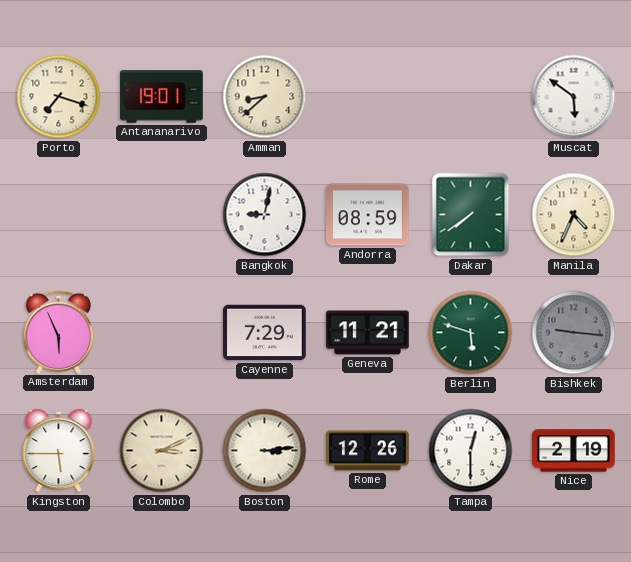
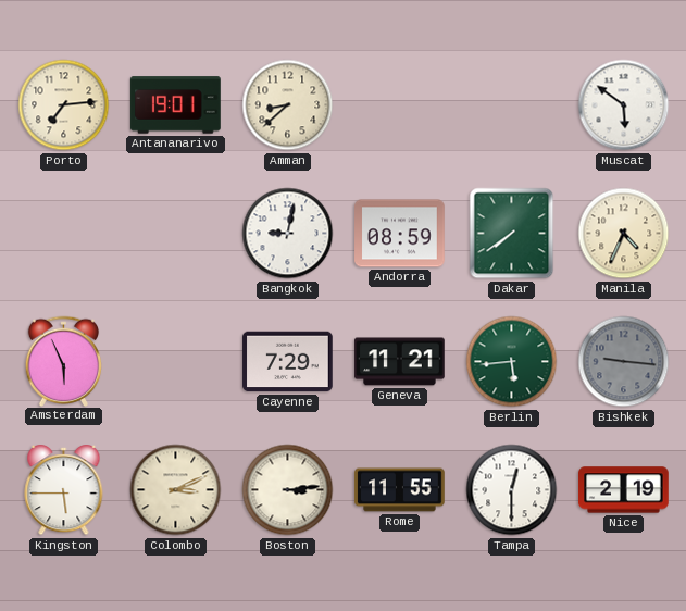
Porto: 7:18 -> 7:14
Berlin: 5:48 -> 5:44
Rome: 12:26 -> 11:55
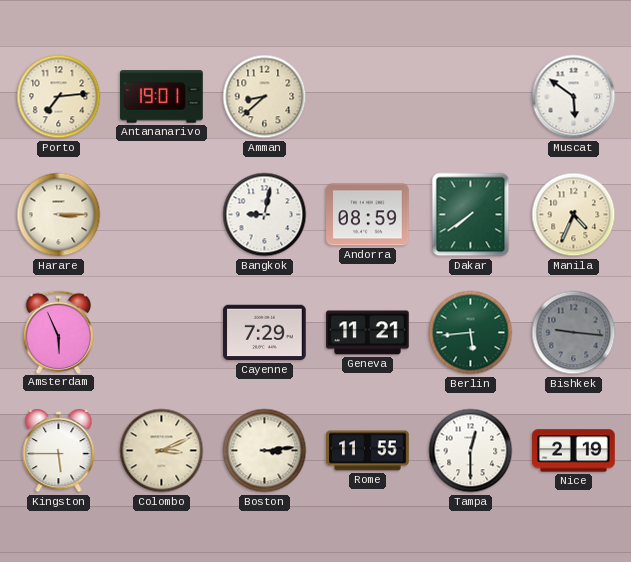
Harare: none -> 3:15
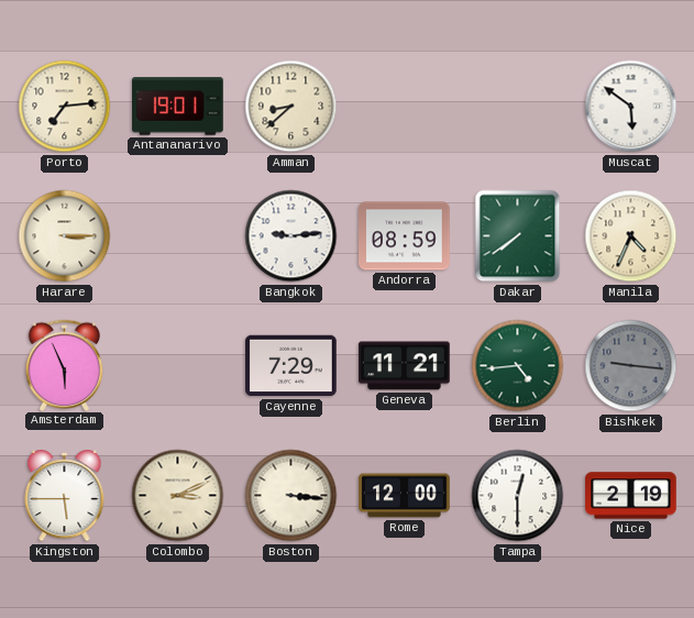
Bangkok: 9:02 -> 9:14
Berlin: 5:44 -> 4:44
Boston: 3:14 -> 3:16
Rome: 11:55 -> 12:00
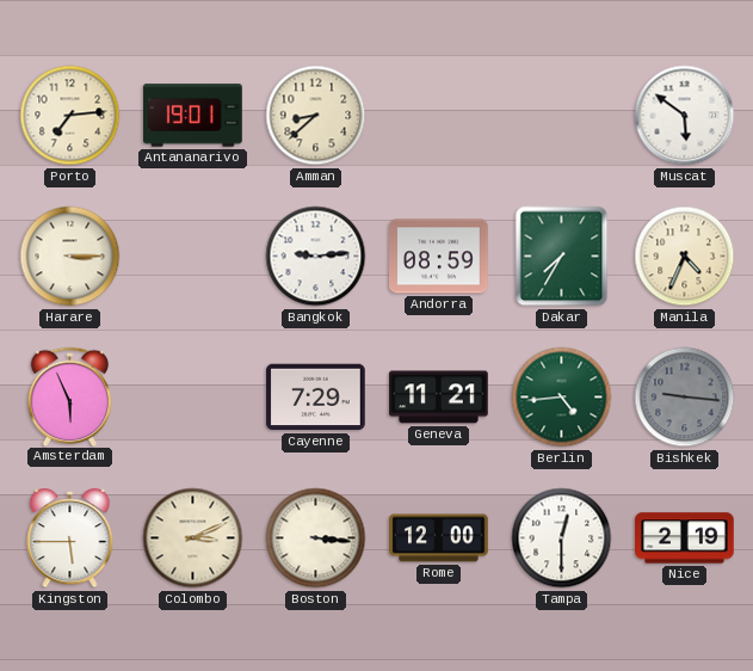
Dakar: 7:39 -> 7:35
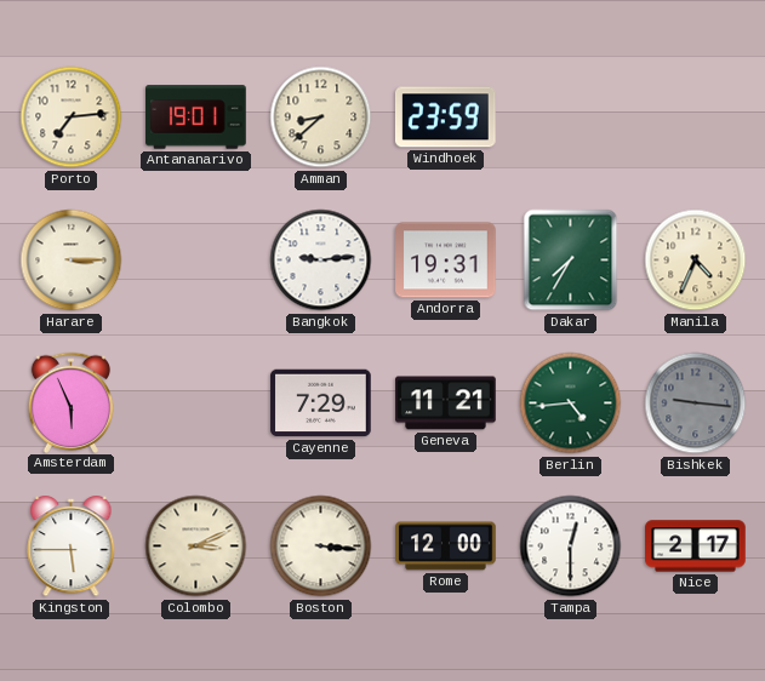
Windhoek: none -> 23:59
Muscat: 5:51 -> none
Andorra: 08:59 -> 19:31
Nice: 2:19 -> 2:17
